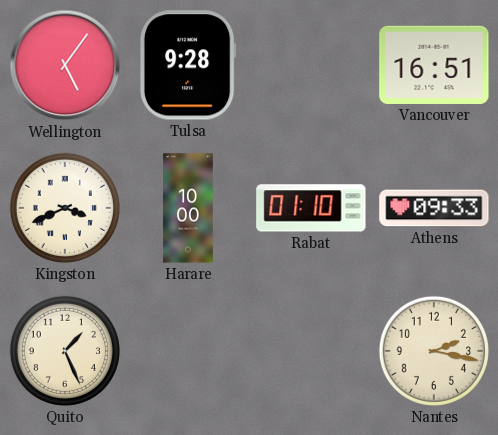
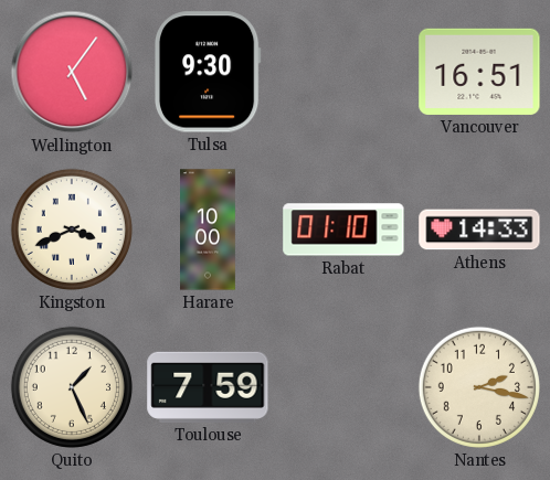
Tulsa: 9:28 -> 9:30
Athens: 09:33 -> 14:33
Toulouse: none -> 7:59
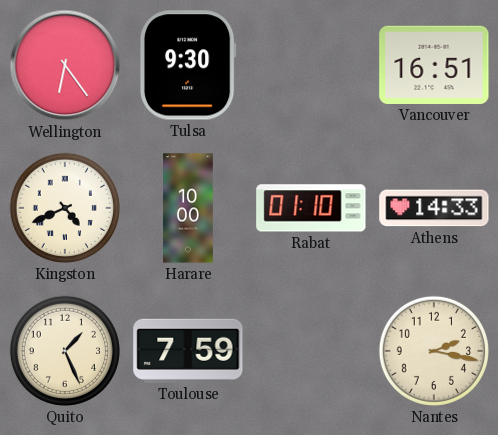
Wellington: 5:06 -> 6:24
Kingston: 3:41 -> 4:41
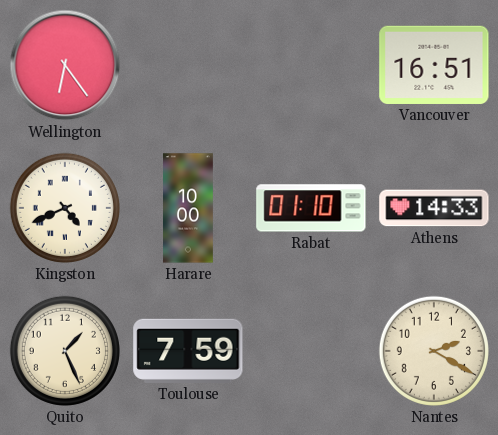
Tulsa: 9:30 -> none
Nantes: 2:17 -> 2:20
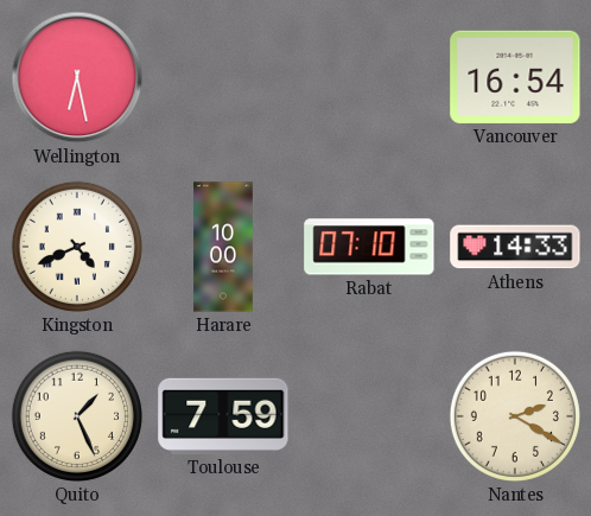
Wellington: 6:24 -> 6:28
Vancouver: 16:51 -> 16:54
Rabat: 01:10 -> 07:10
